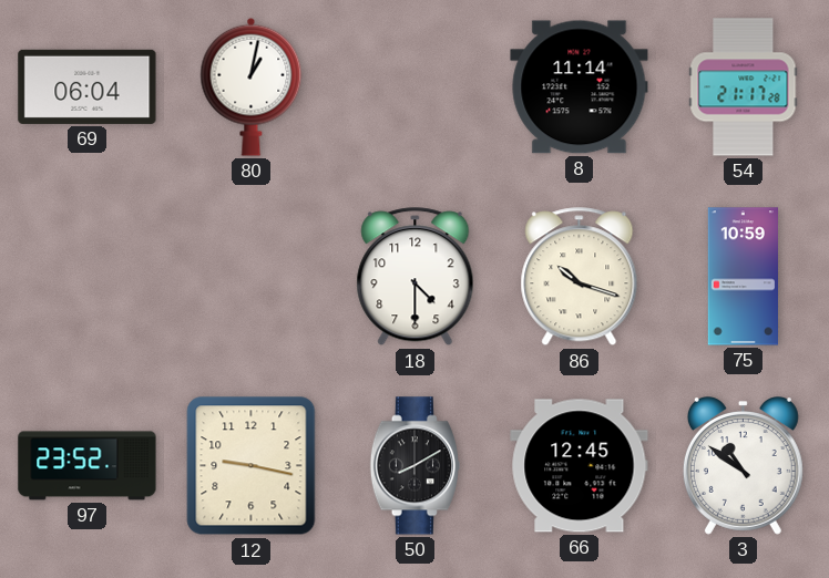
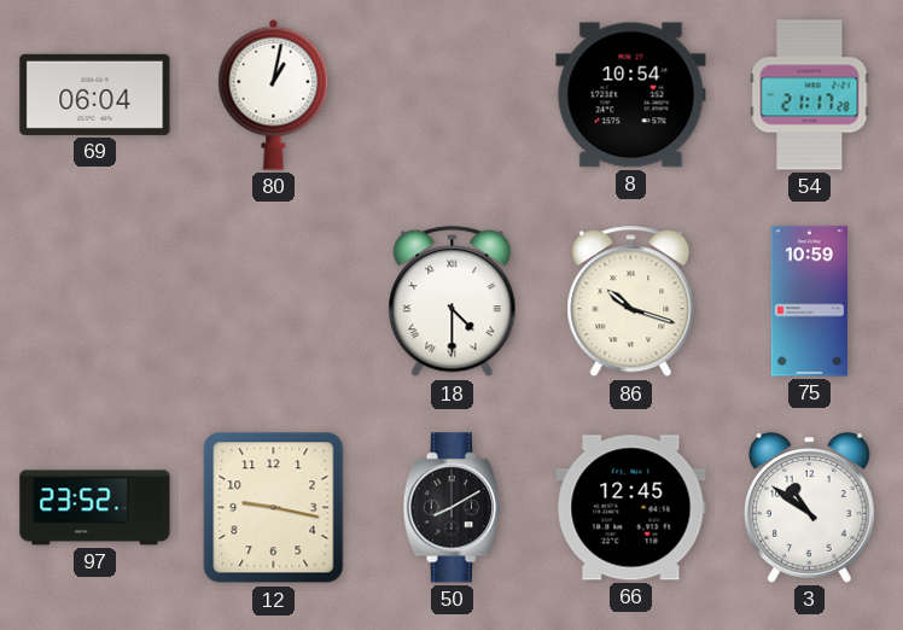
8: 11:14 -> 10:54
18 numerals: Arabic -> Roman
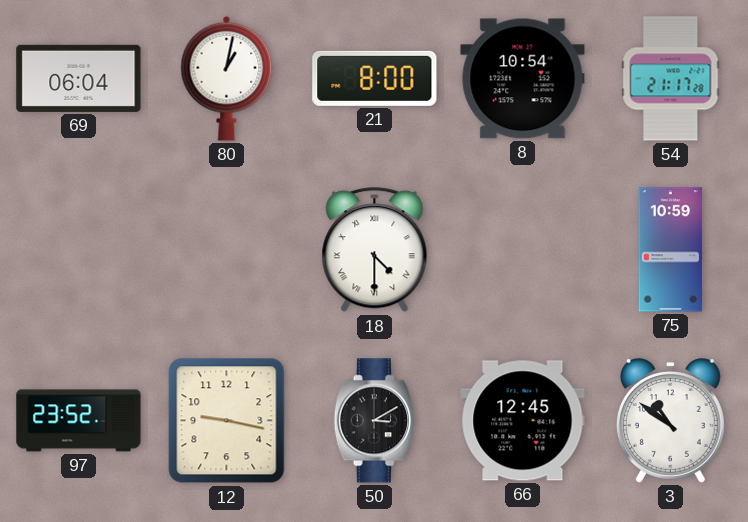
21: none -> 8:00
86: 10:18 -> none
50: 8:10 -> 3:10
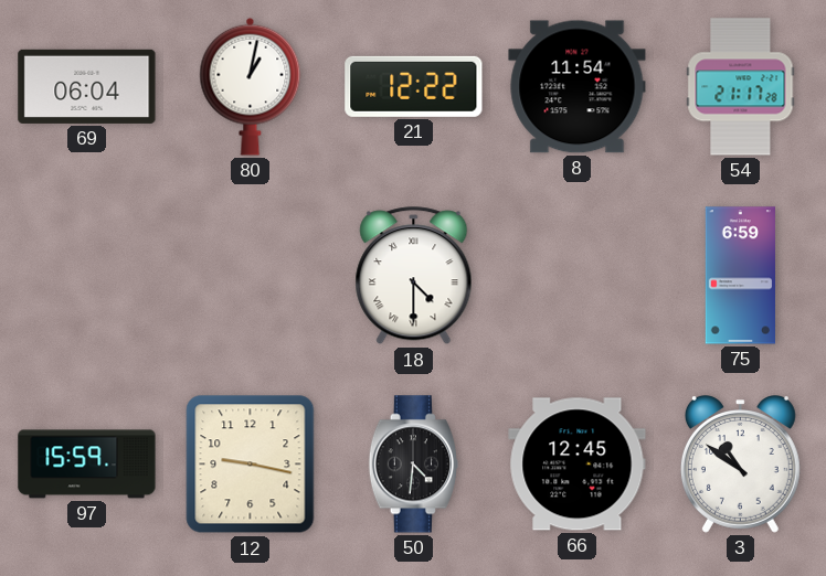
21: 8:00 -> 12:22
8: 10:54 -> 11:54
75: 10:59 -> 6:59
97: 23:52 -> 15:59
50: 3:10 -> 4:31
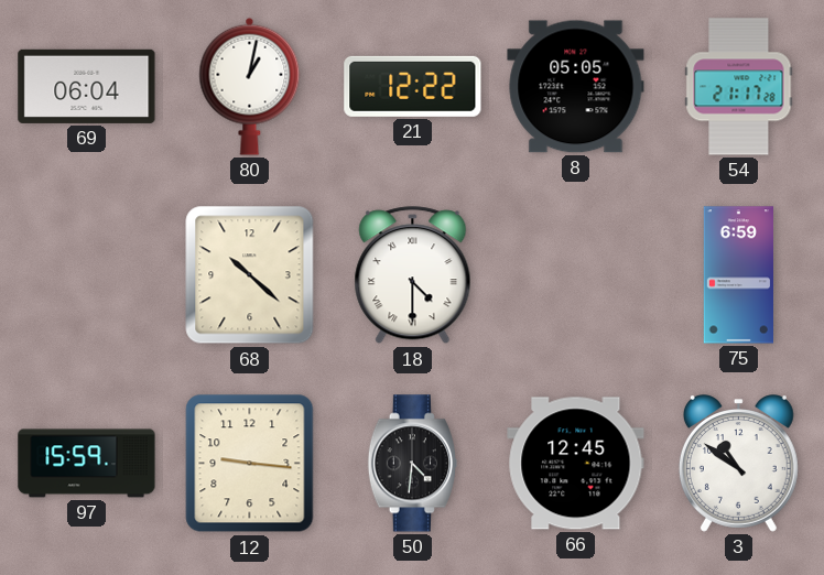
8: 11:54 -> 05:05
68: none -> 10:22
12: 9:17 -> 9:16
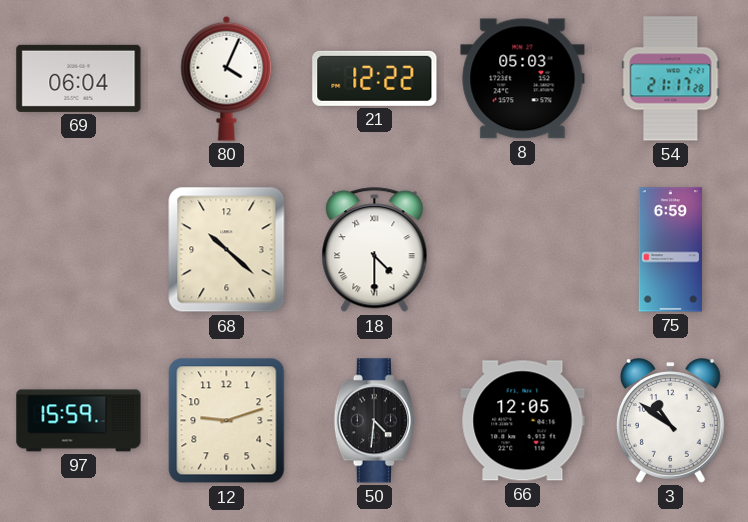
80: 1:02 -> 4:04
8: 05:05 -> 05:03
12: 9:16 -> 9:12
66: 12:45 -> 12:05
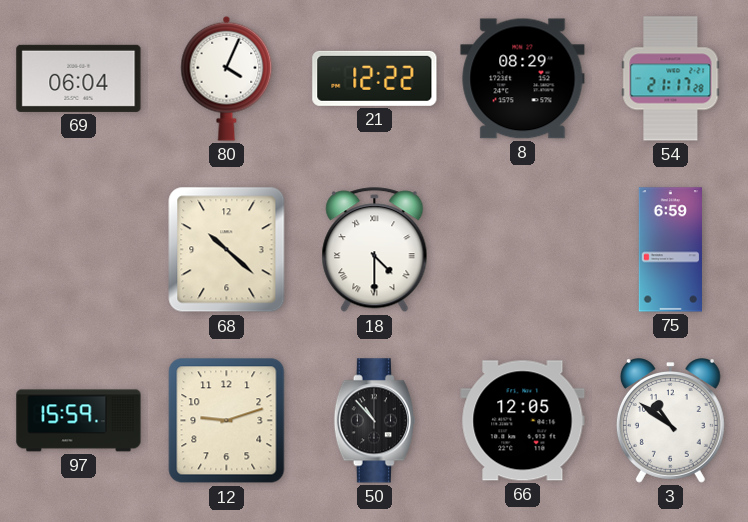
8: 05:03 -> 08:29
50: 4:31 -> 10:53
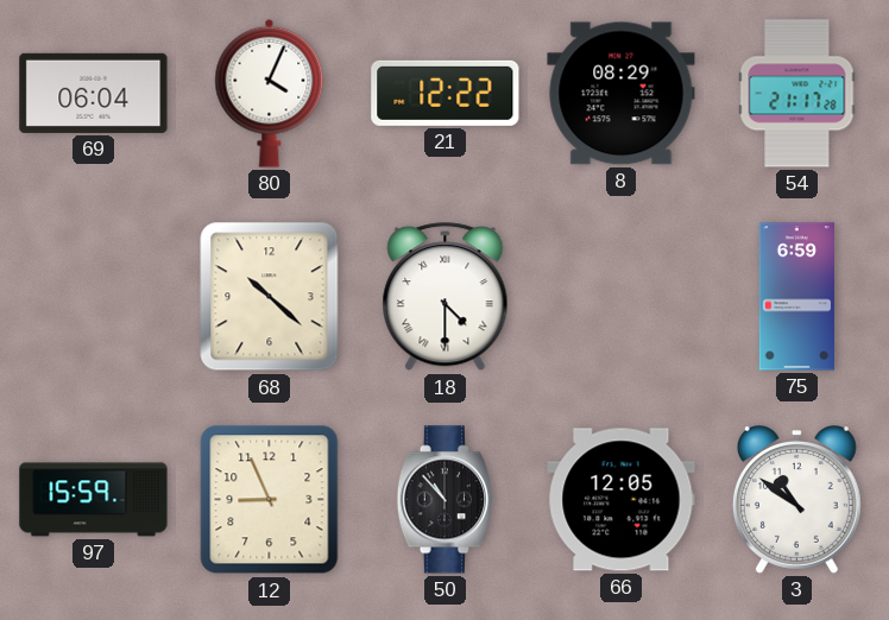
12: 9:12 -> 8:56
